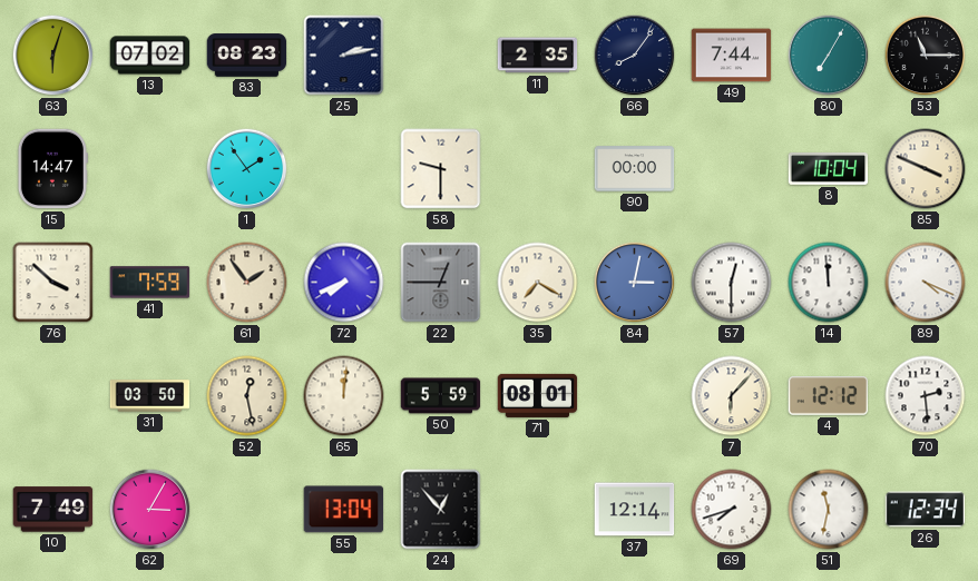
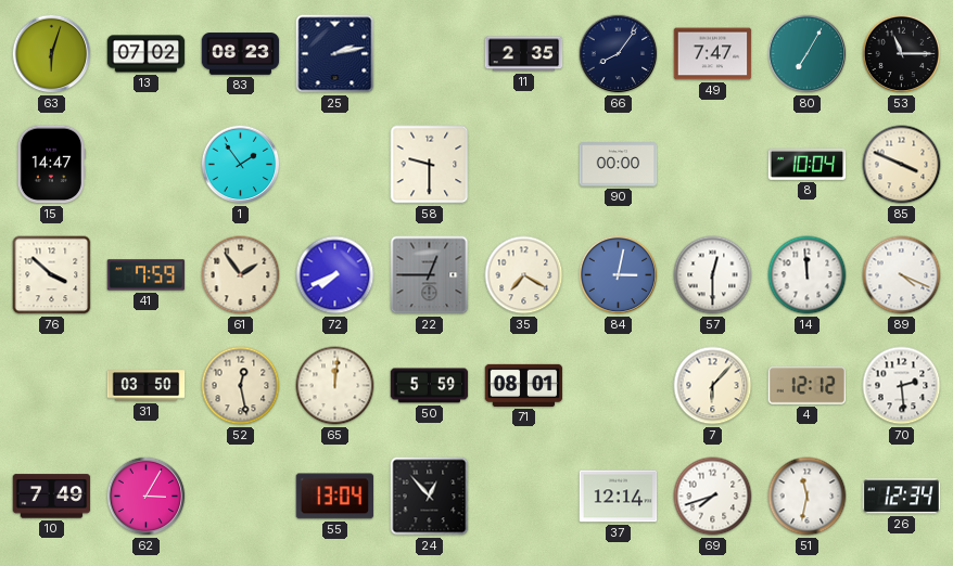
49: 7:44 -> 7:47
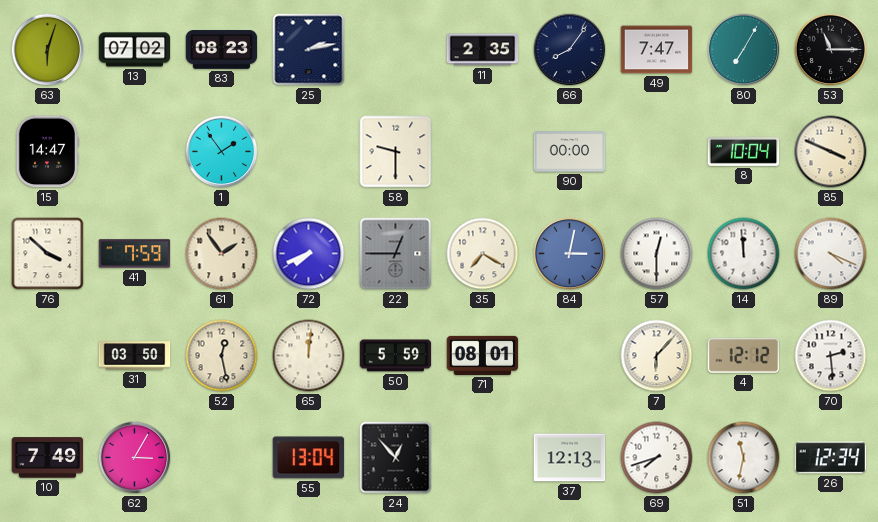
37: 12:14 -> 12:13
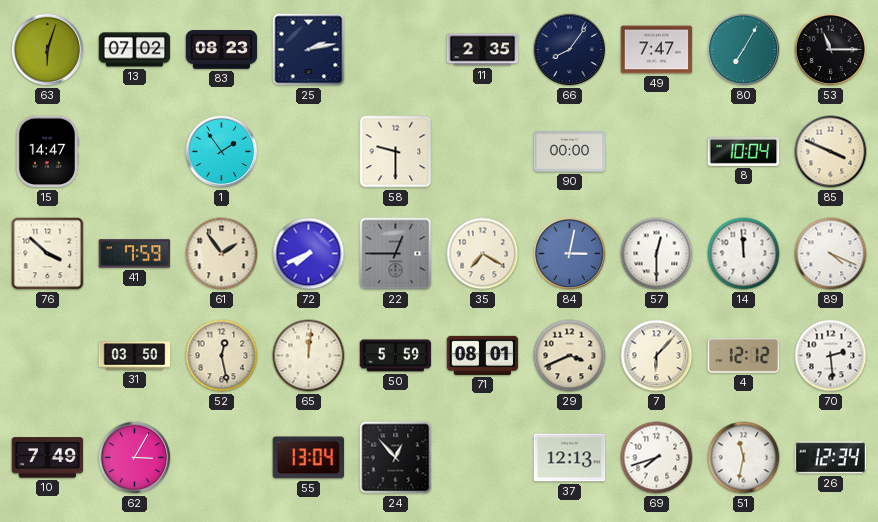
29: none -> 3:41
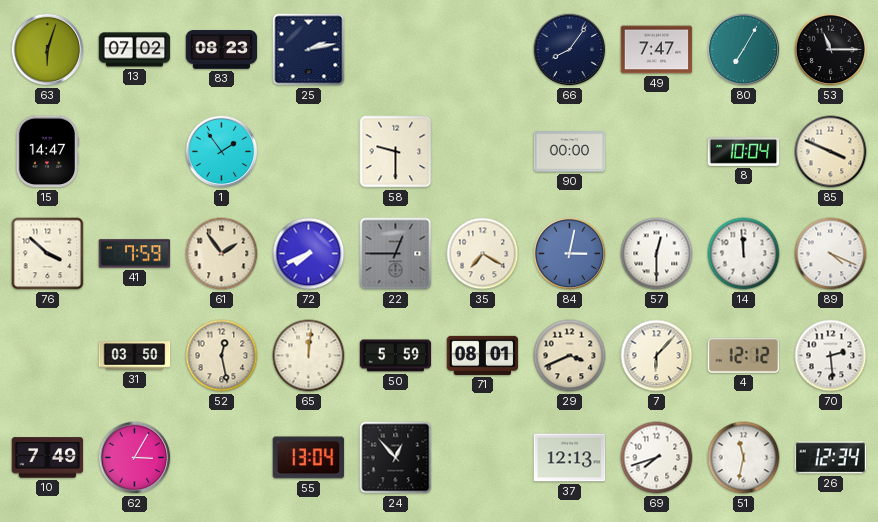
11: 2:35 -> none
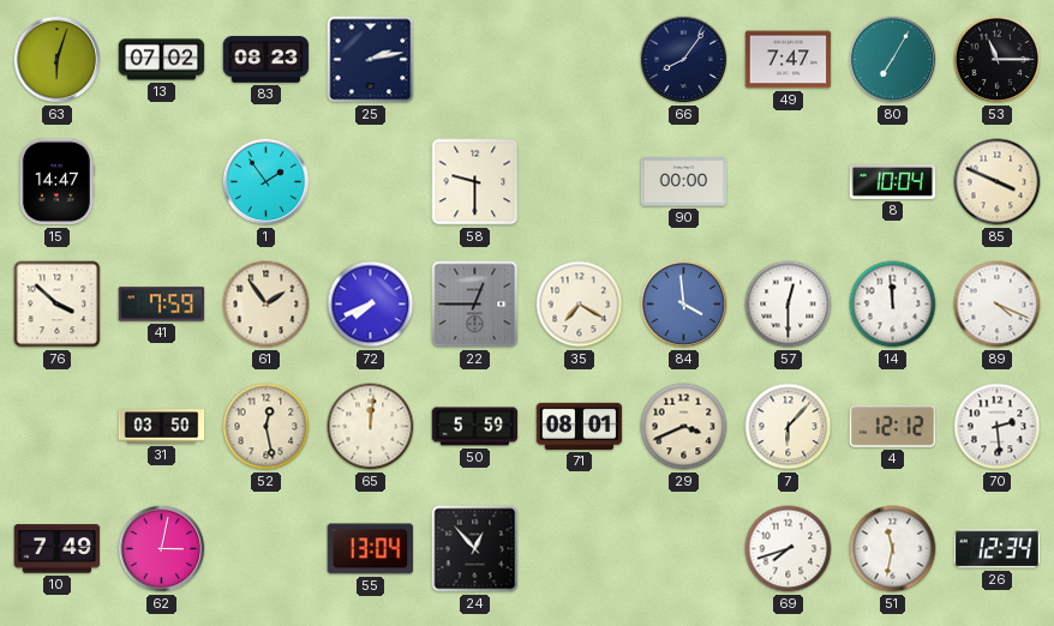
84: 3:02 -> 3:59
62: 3:05 -> 3:02
37: 12:13 -> none
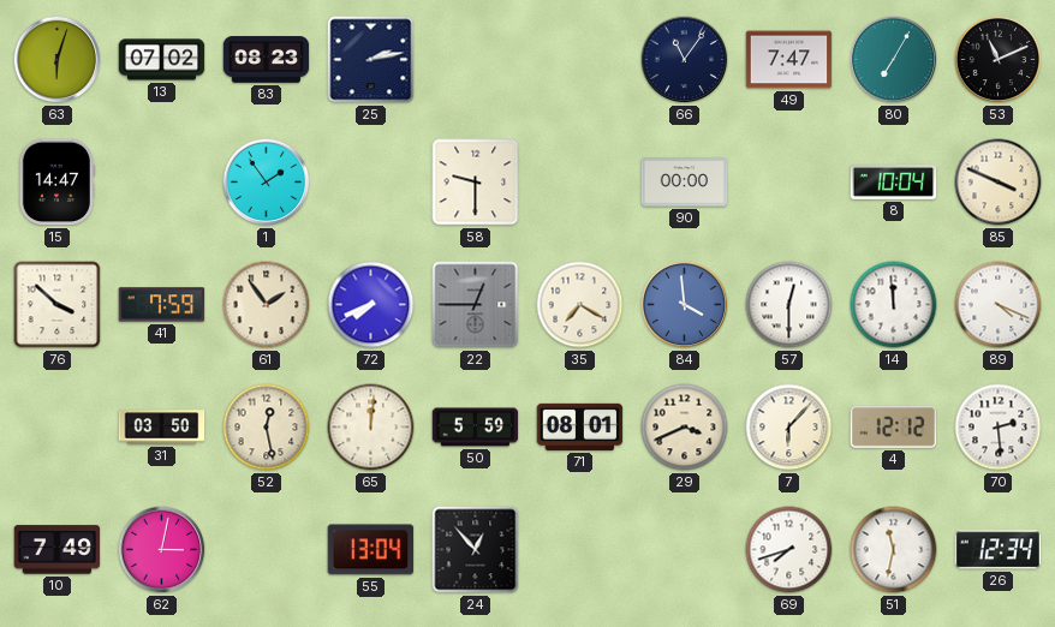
66: 8:06 -> 11:06
53: 11:15 -> 11:11
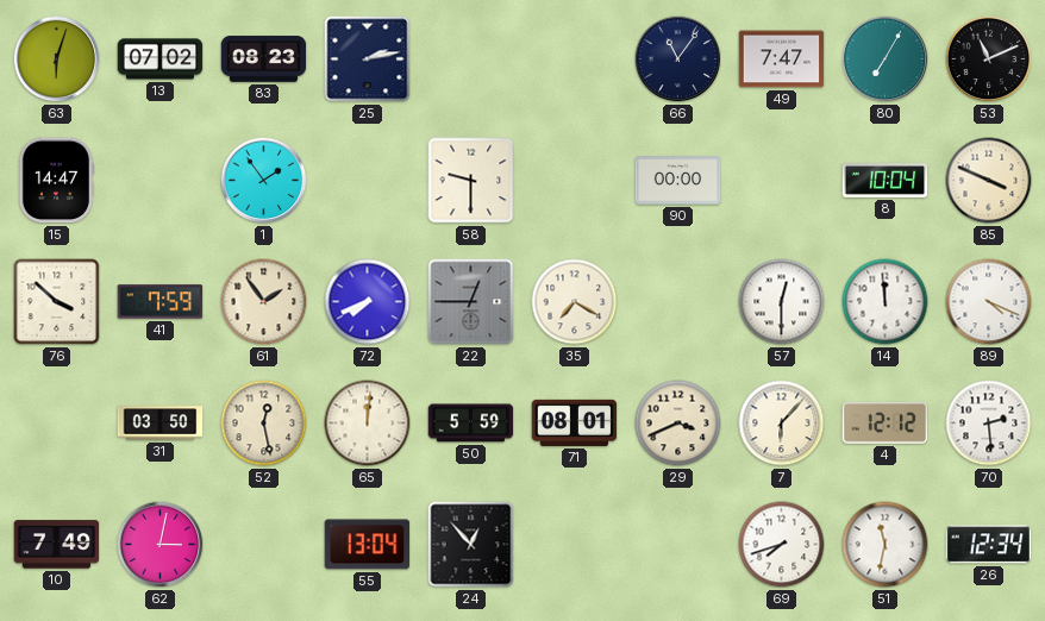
84: 3:59 -> none
